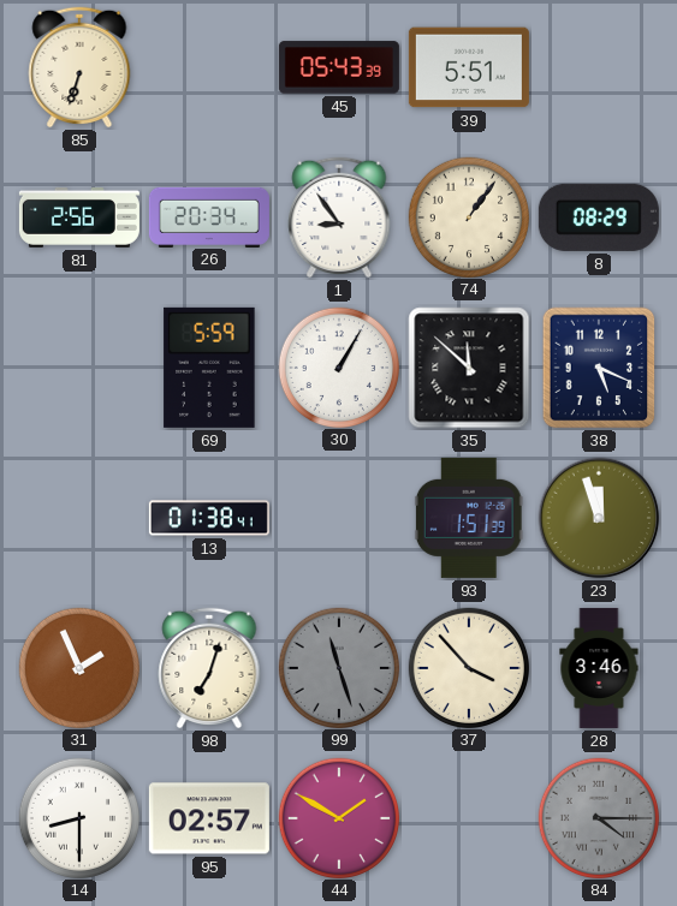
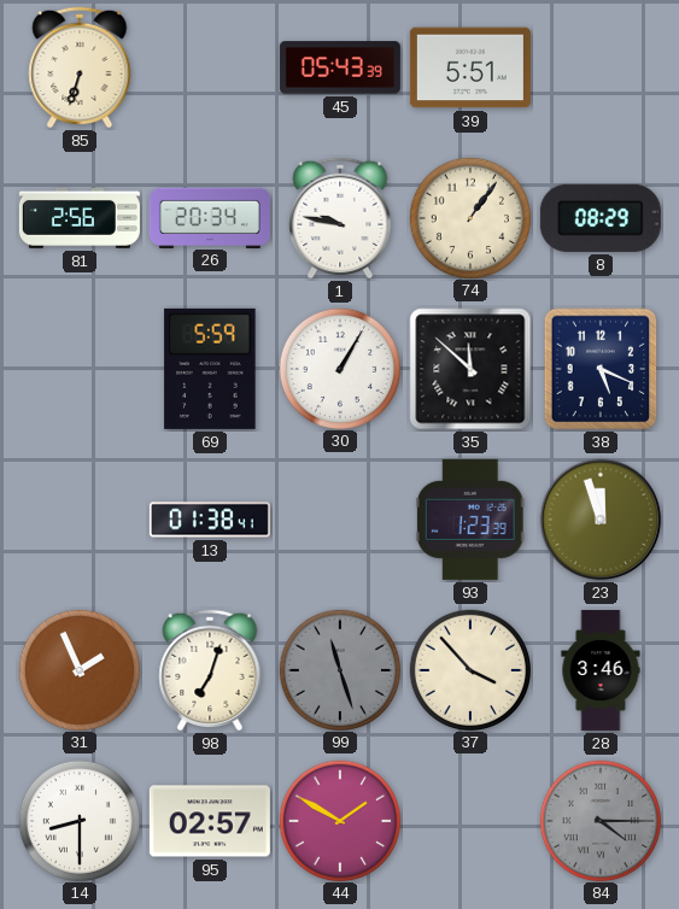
1: 8:54 -> 9:47
93: 1:51 -> 1:23
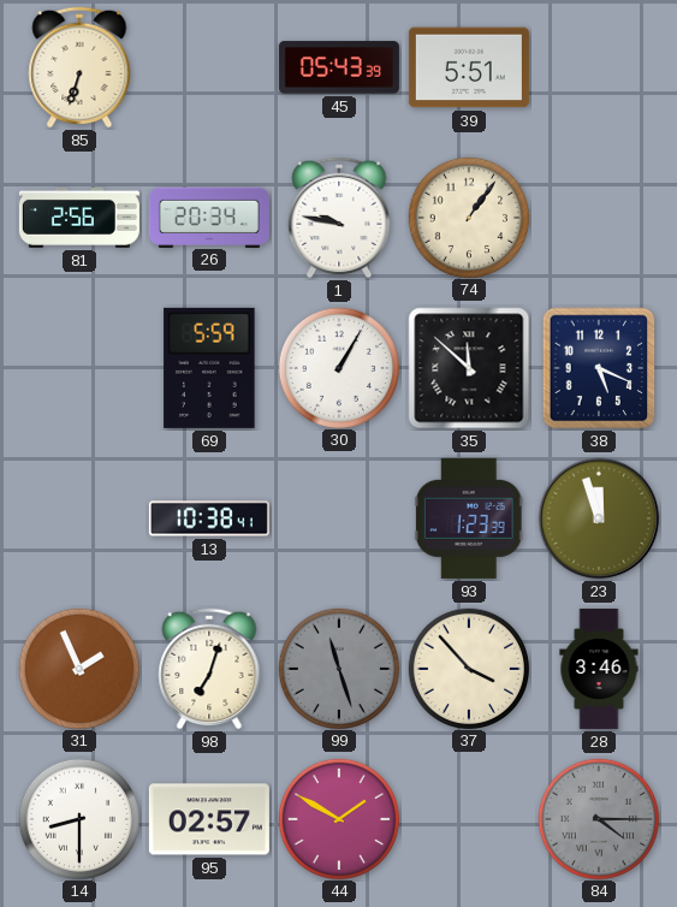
8: 08:29 -> none
13: 01:38 -> 10:38
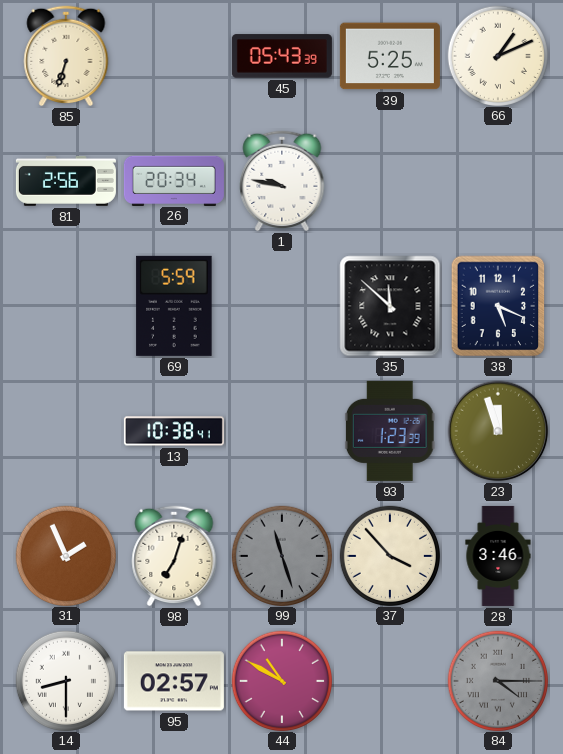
39: 5:51 -> 5:25
66: none -> 1:11
74: 1:06 -> none
30: 1:05 -> none
44: 1:50 -> 10:50
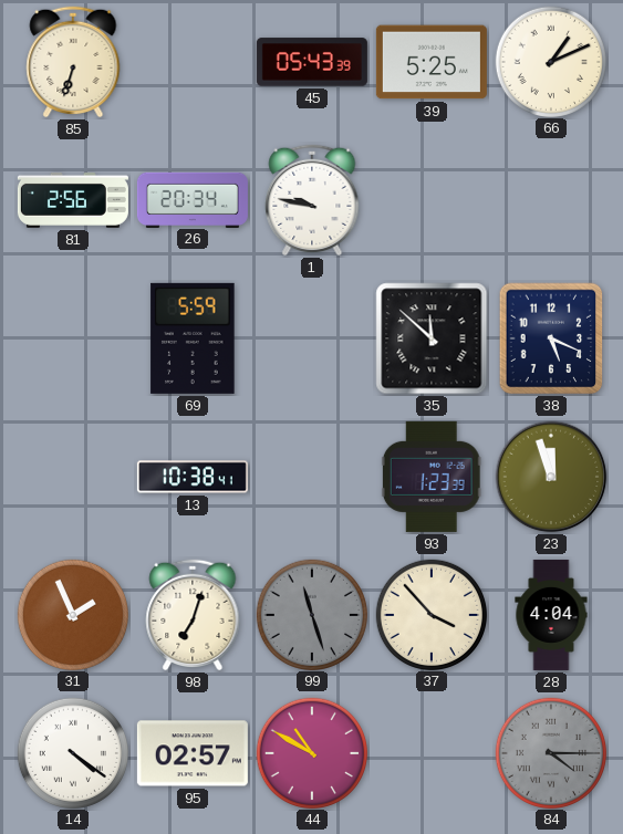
28: 3:46 -> 4:04
14: 8:30 -> 4:21
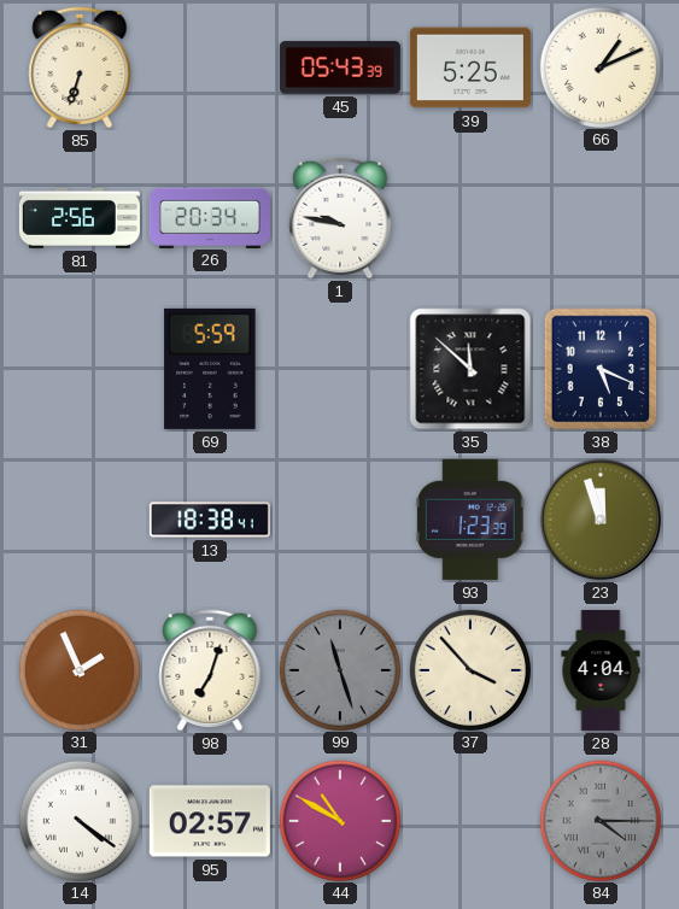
13: 10:38 -> 18:38
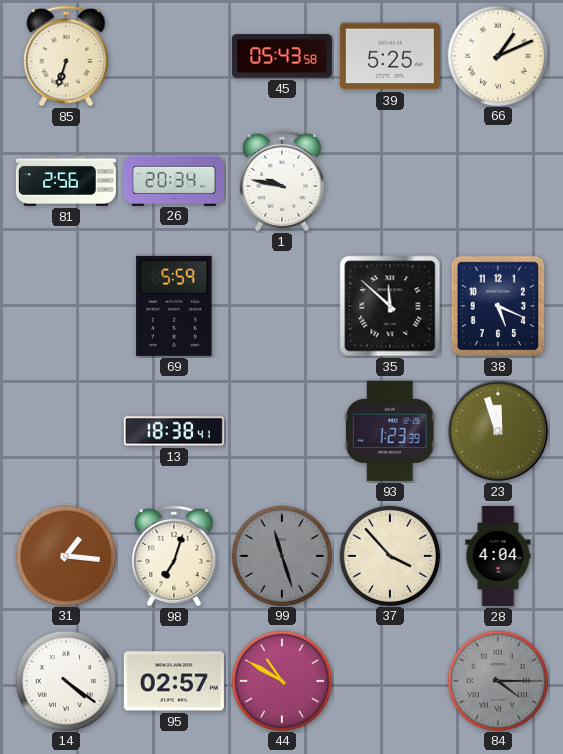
45: 05:43:39 -> 05:43:58
31: 1:56 -> 1:16
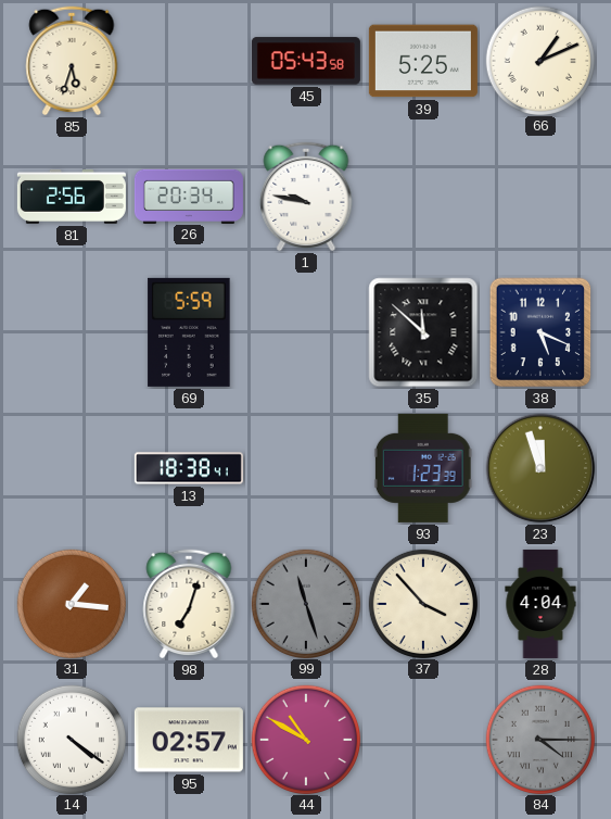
85: 6:33 -> 5:33
